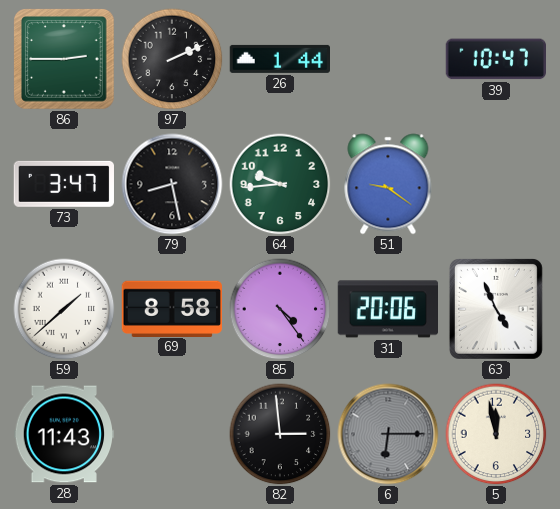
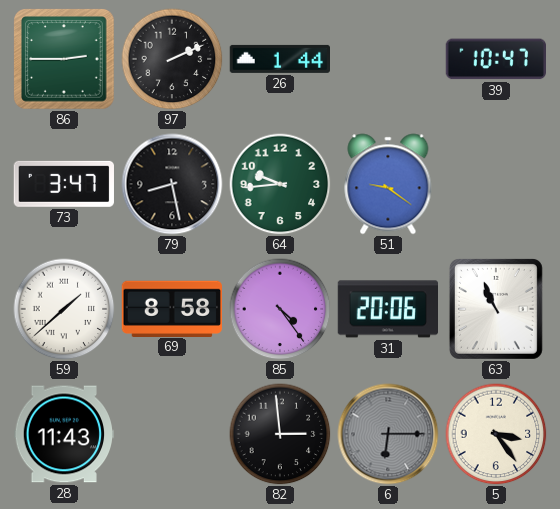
63: 4:56 -> 10:56
5: 11:58 -> 3:24
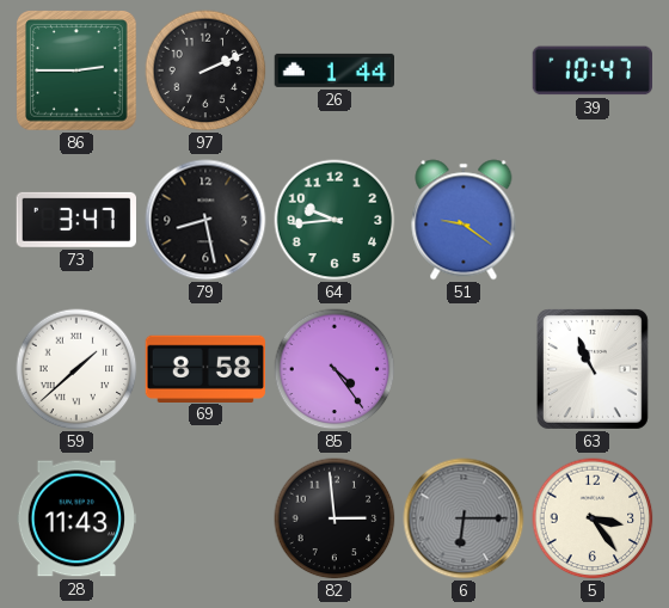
31: 20:06 -> none
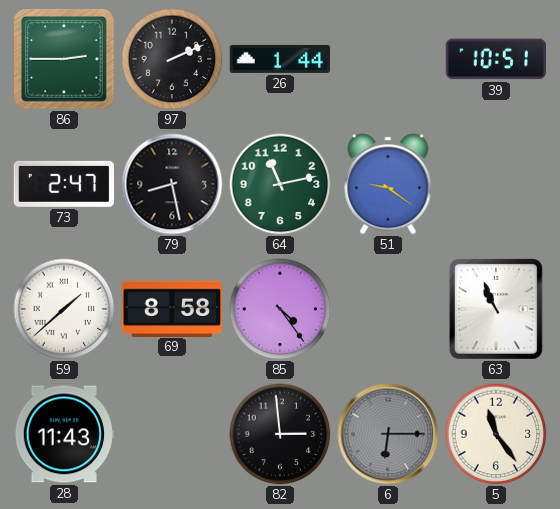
39: 10:47 -> 10:51
73: 3:47 -> 2:47
64: 9:44 -> 11:13
5: 3:24 -> 11:24
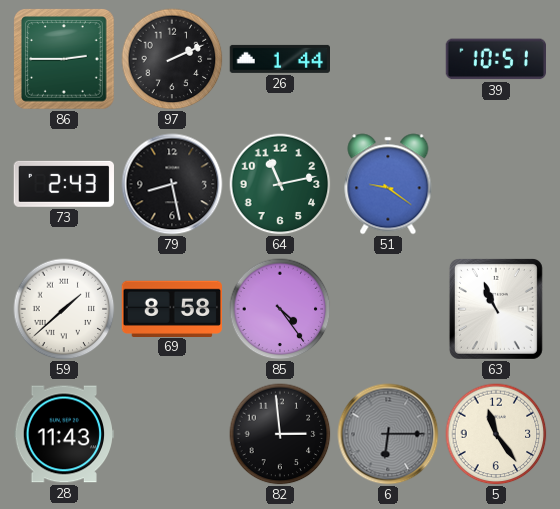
73: 2:47 -> 2:43
